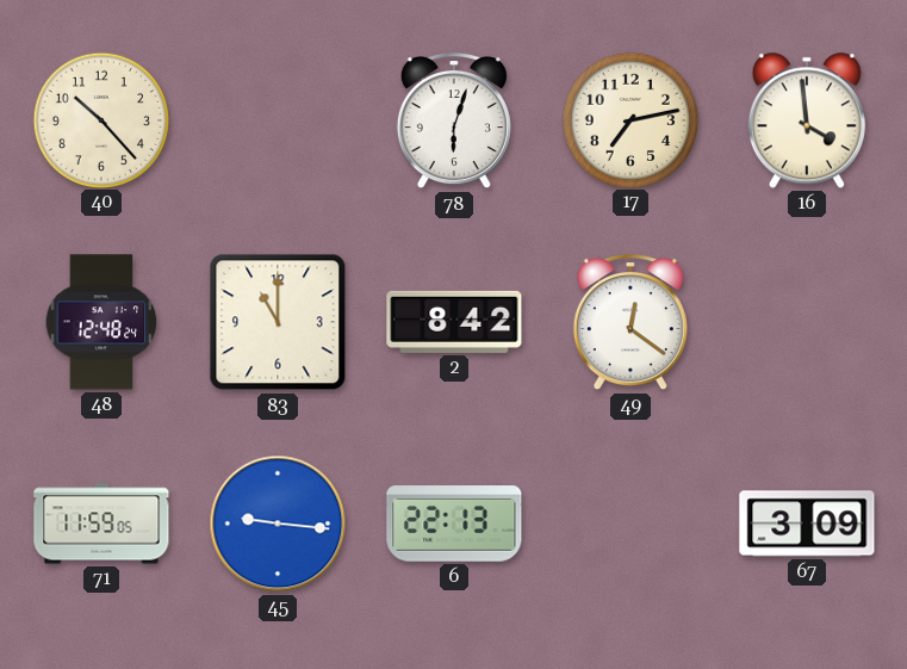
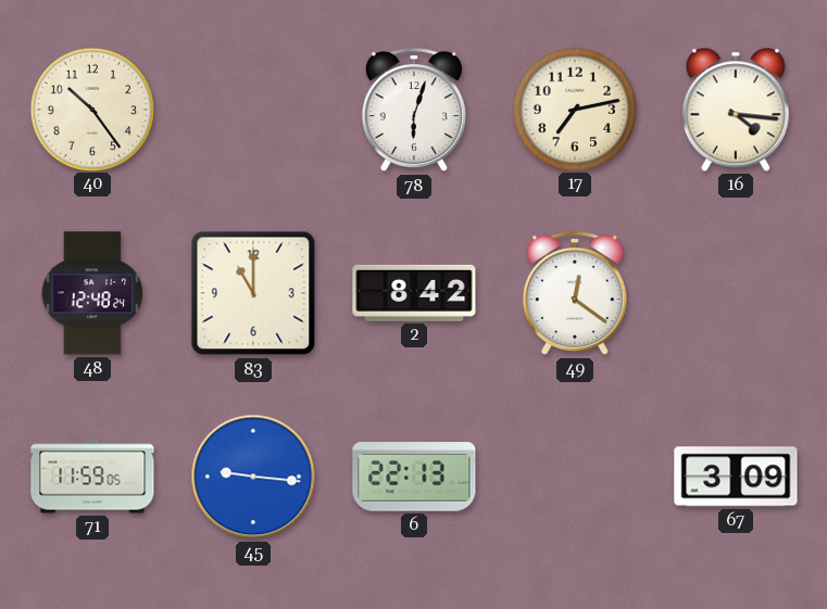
40: 10:23 -> 10:24
16: 3:59 -> 4:16
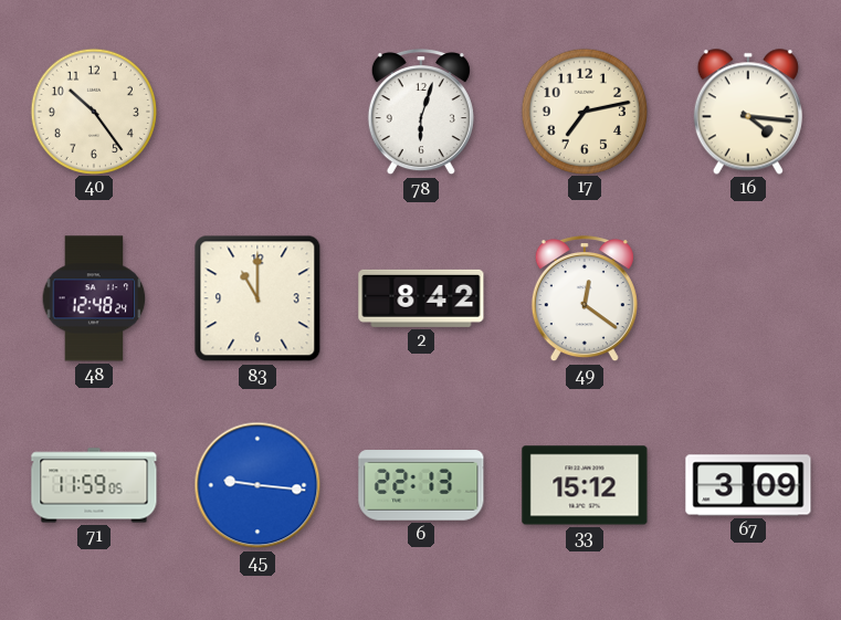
33: none -> 15:12
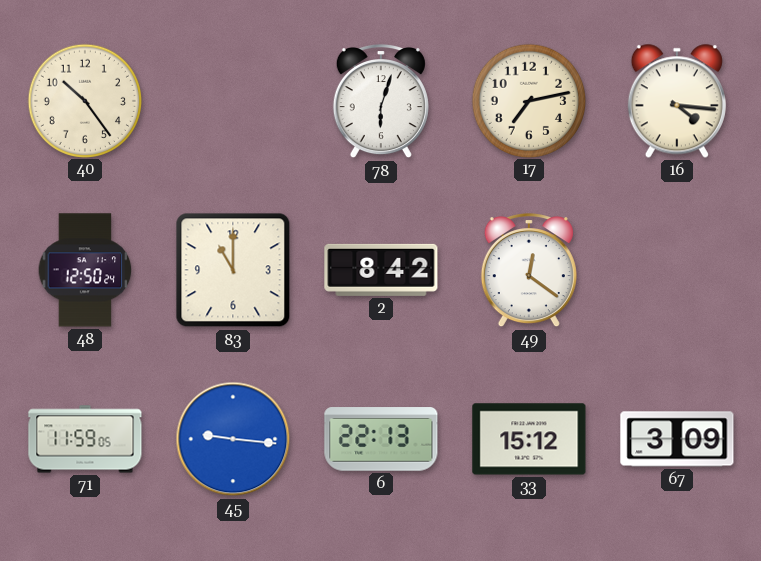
48: 12:48 -> 12:50
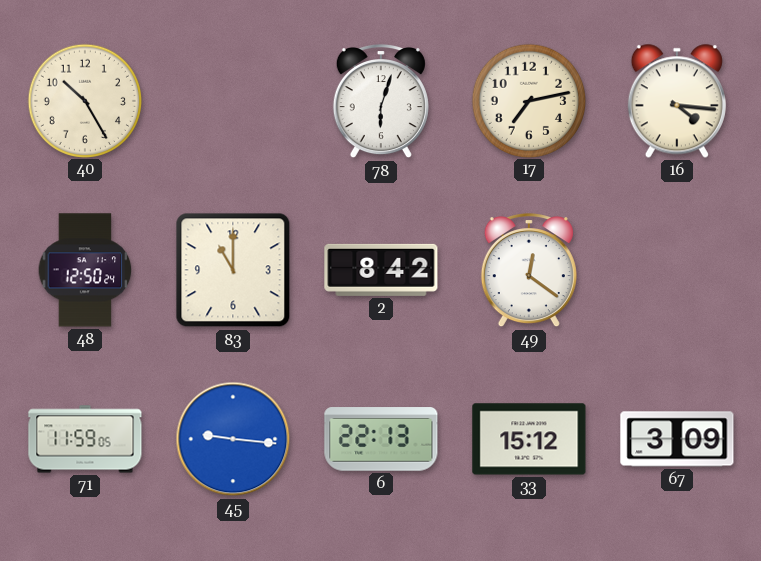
40: 10:24 -> 10:25
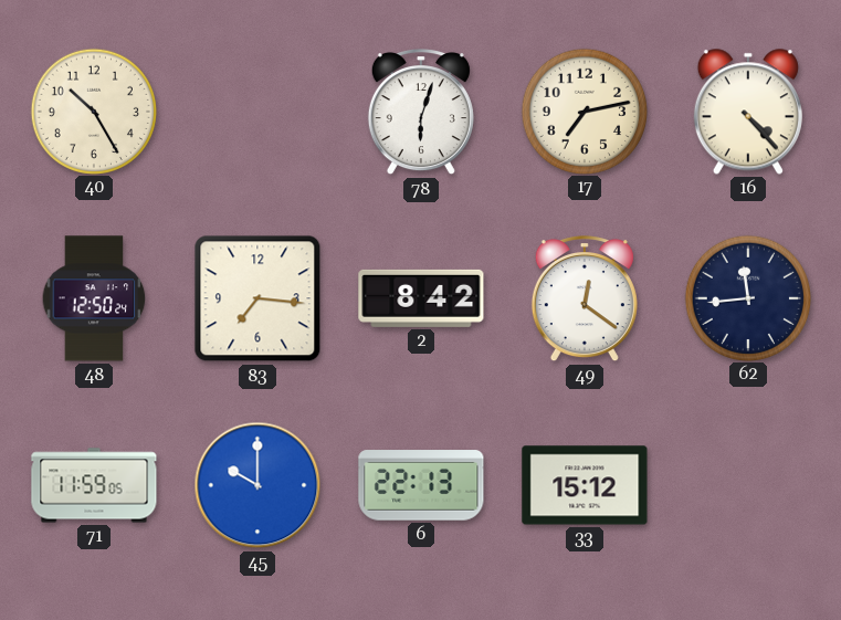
16: 4:16 -> 4:23
83: 11:00 -> 7:16
62: none -> 11:44
45: 9:16 -> 10:00
67: 3:09 -> none
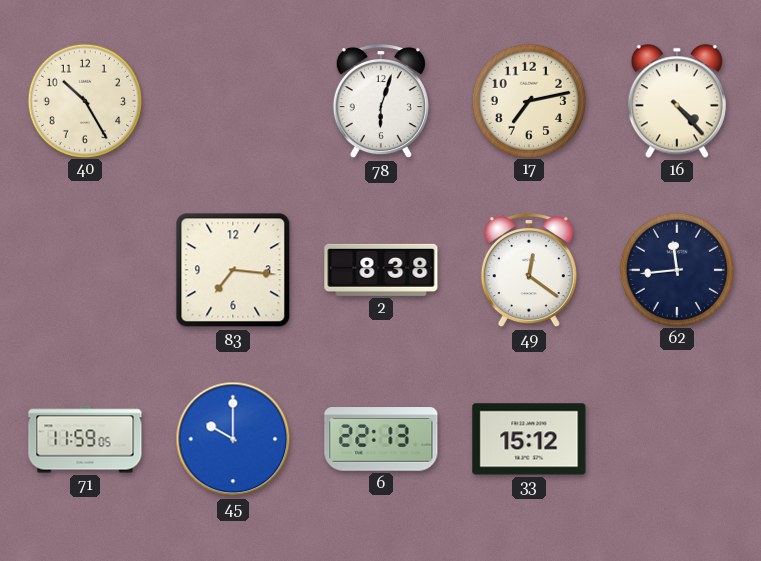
48: 12:50 -> none
2: 8:42 -> 8:38
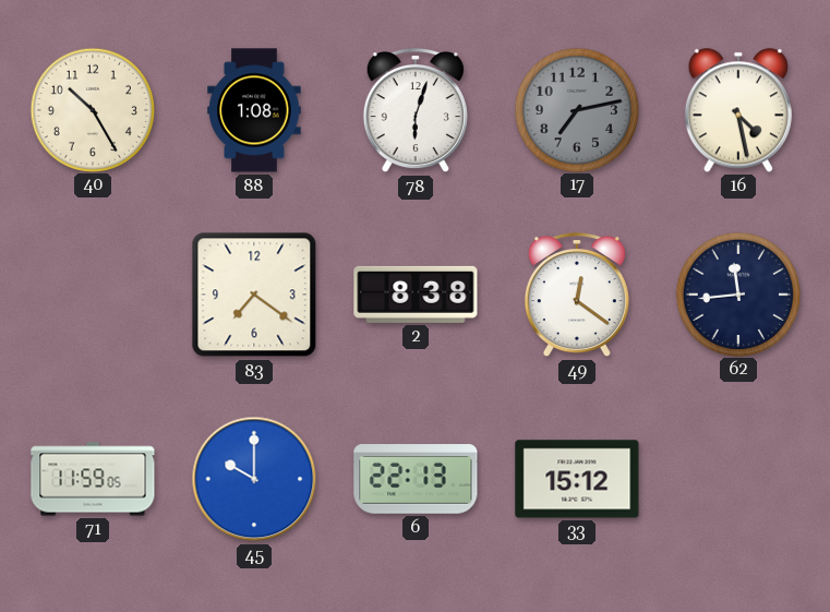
88: none -> 1:08
17 dial: cream -> grey
16: 4:23 -> 4:28
83: 7:16 -> 7:21
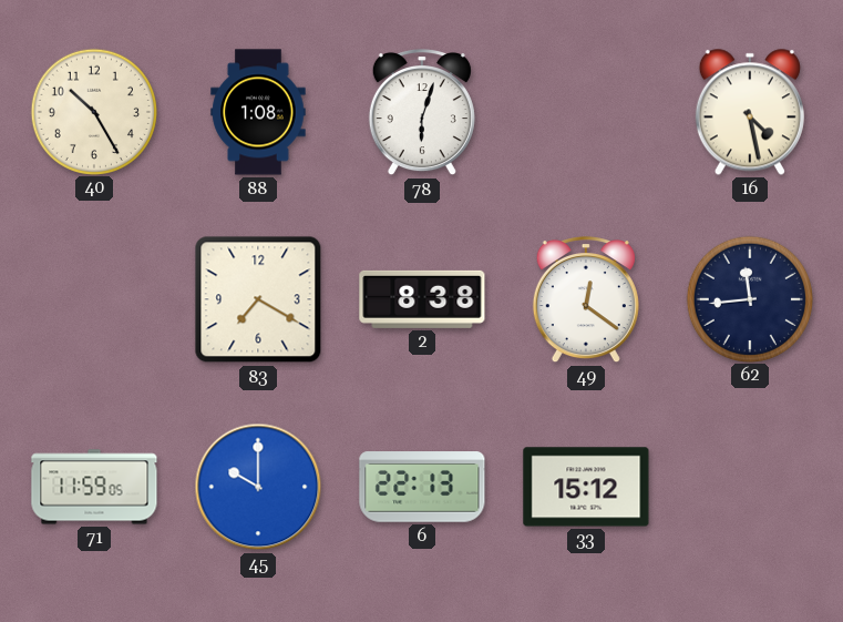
17: 7:13 -> none
83: 7:21 -> 7:20
